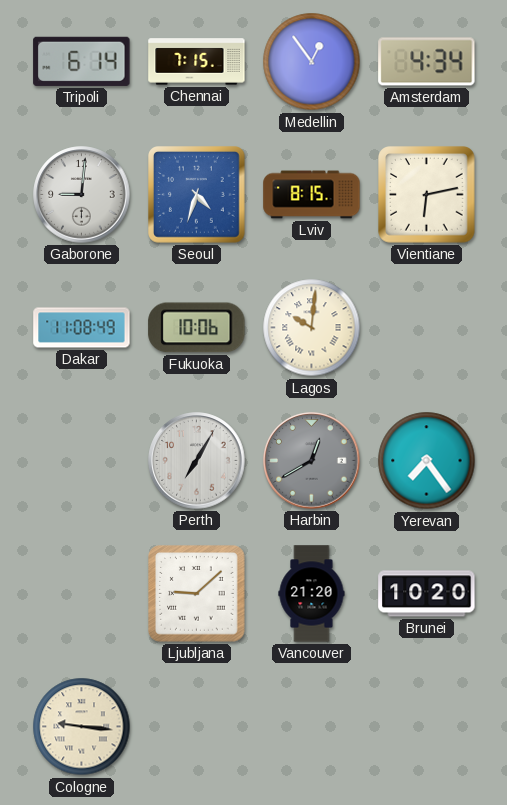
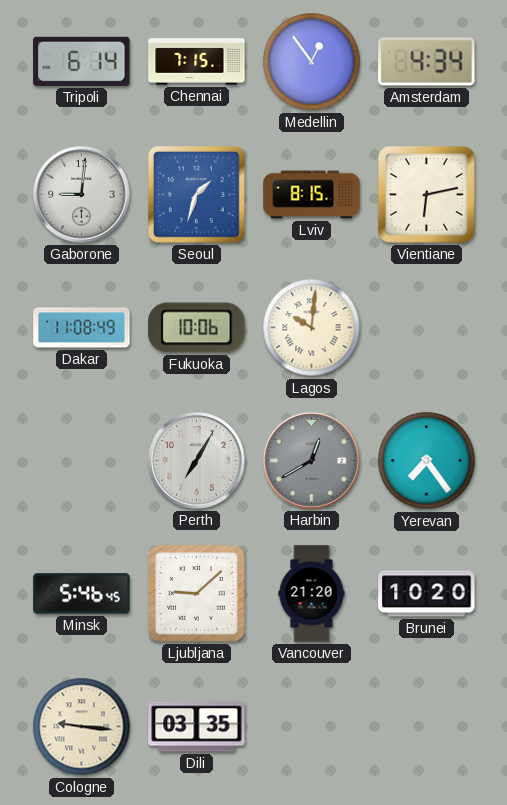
Seoul: 4:33 -> 1:33
Minsk: none -> 5:46
Dili: none -> 03:35
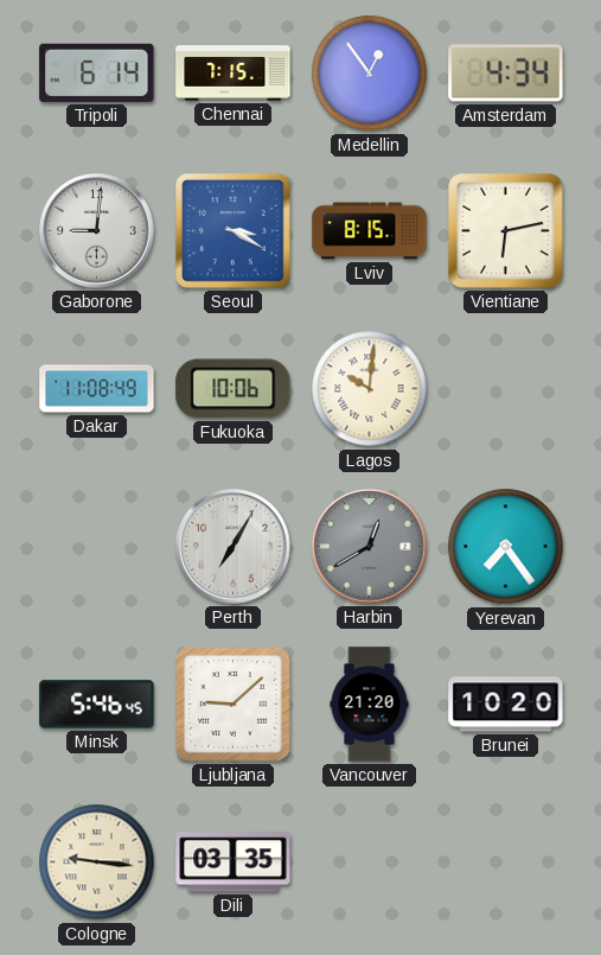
Seoul: 1:33 -> 3:20
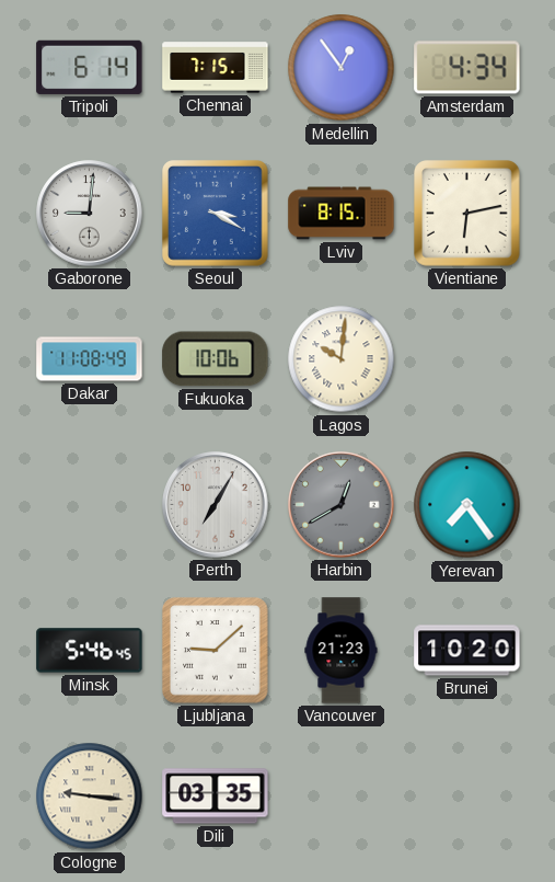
Vancouver: 21:20 -> 21:23
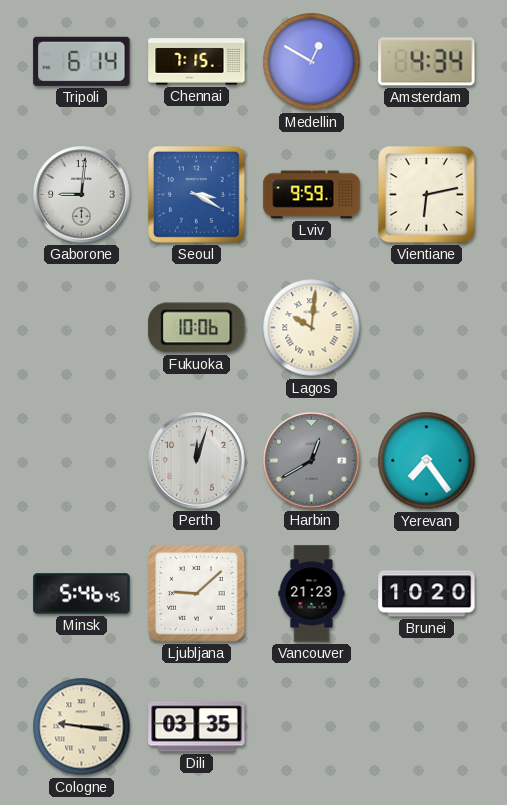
Medellin: 12:54 -> 12:50
Lviv: 8:15 -> 9:59
Dakar: 11:08 -> none
Perth: 7:05 -> 12:03
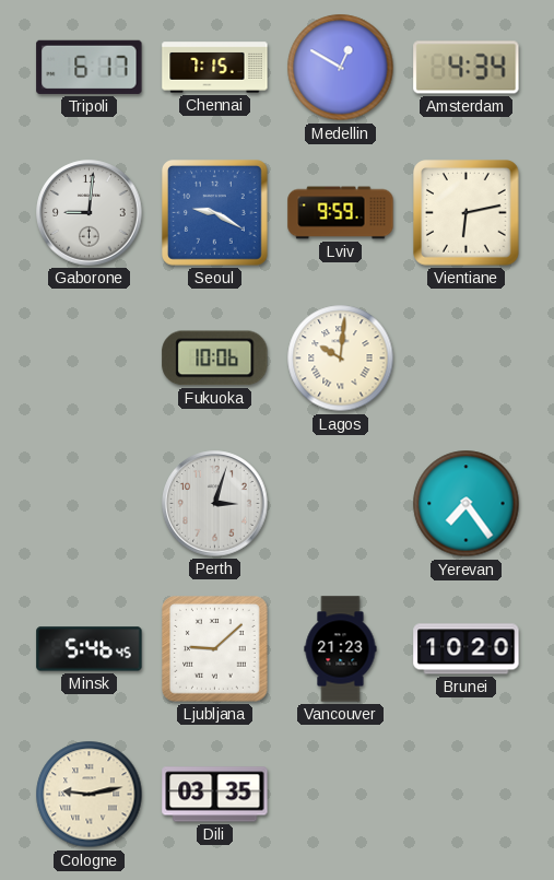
Tripoli: 6:14 -> 6:17
Seoul: 3:20 -> 9:20
Perth: 12:03 -> 3:03
Harbin: 12:40 -> none
Cologne: 9:16 -> 9:13
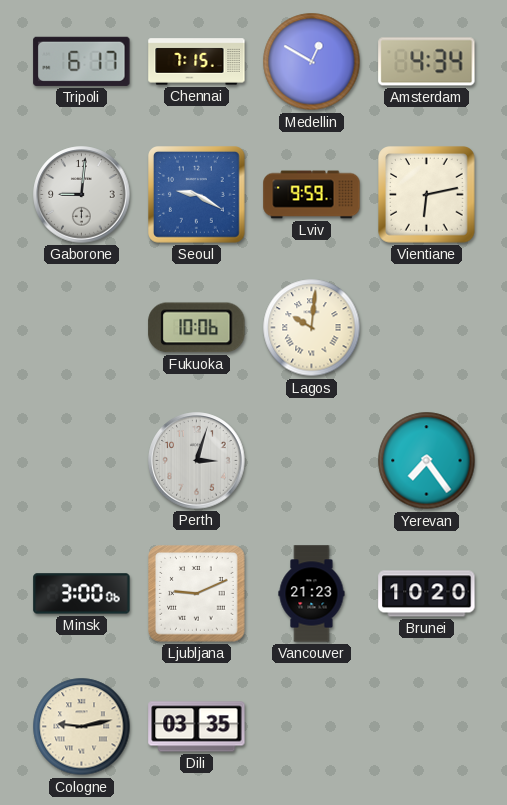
Minsk: 5:46 -> 3:00
Ljubljana: 9:08 -> 9:11
